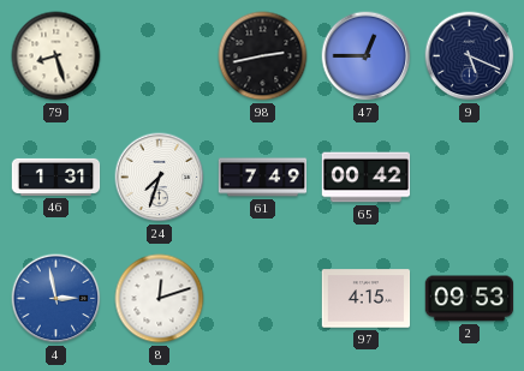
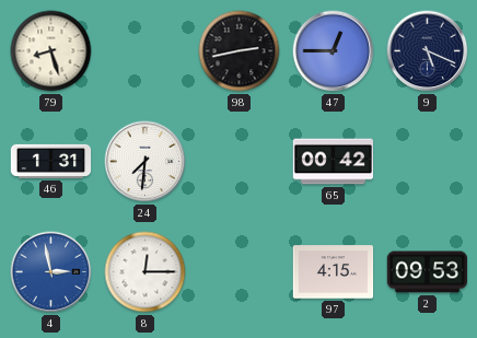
24: 7:33 -> 7:31
61: 7:49 -> none
8: 12:12 -> 12:15
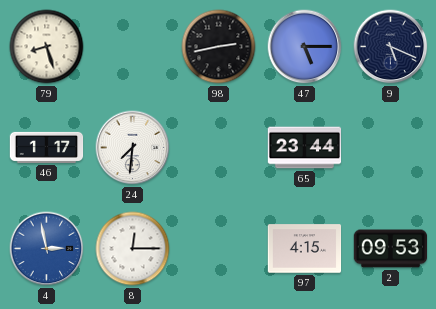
47: 12:45 -> 5:15
46: 1:31 -> 1:17
65: 00:42 -> 23:44
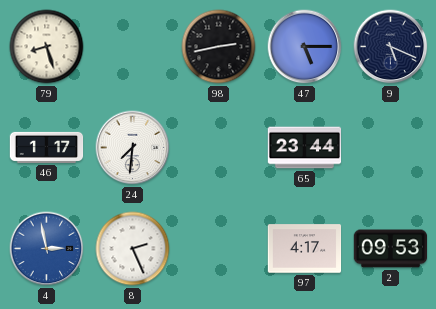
8: 12:15 -> 2:26
97: 4:15 -> 4:17
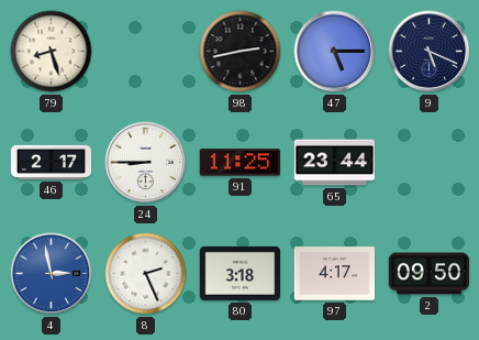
46: 1:17 -> 2:17
24: 7:31 -> 8:45
91: none -> 11:25
80: none -> 3:18
2: 09:53 -> 09:50
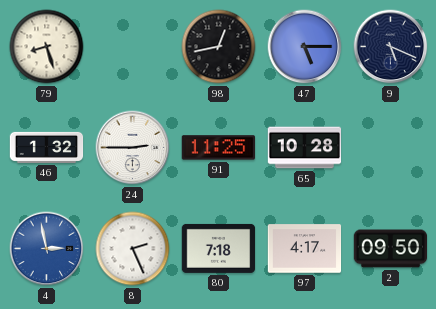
98: 2:43 -> 12:43
46: 2:17 -> 1:32
24: 8:45 -> 2:45
65: 23:44 -> 10:28
80: 3:18 -> 7:18
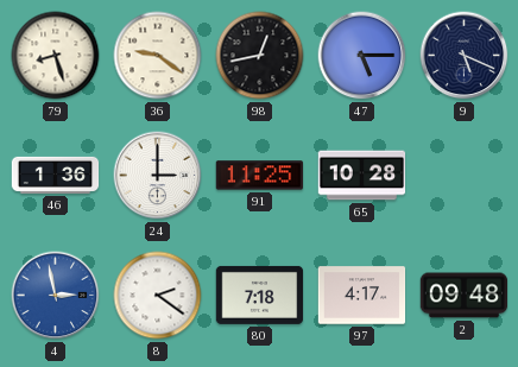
36: none -> 9:21
46: 1:32 -> 1:36
24: 2:45 -> 3:00
8: 2:26 -> 2:21
2: 09:50 -> 09:48
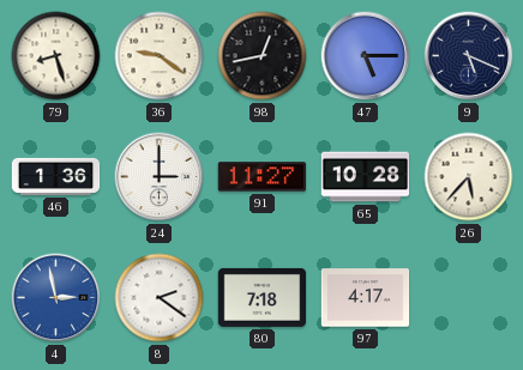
91: 11:25 -> 11:27
26: none -> 5:37
2: 09:48 -> none
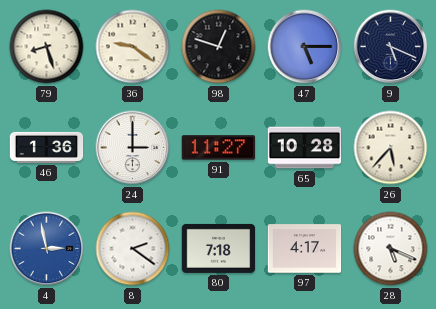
98: 12:43 -> 12:48
28: none -> 5:19
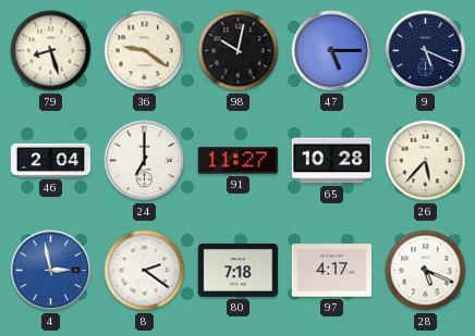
98: 12:48 -> 10:02
46: 1:36 -> 2:04
24: 3:00 -> 7:00
